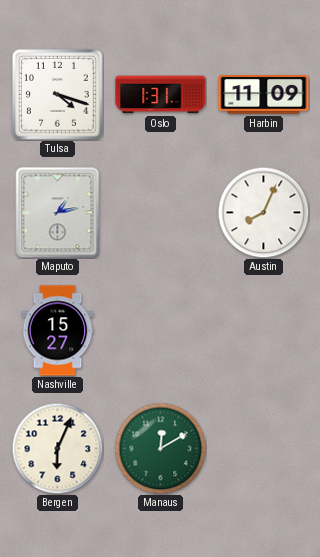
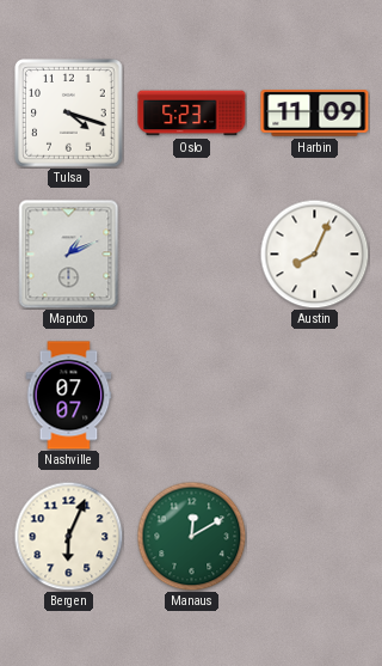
Oslo: 1:31 -> 5:23
Maputo: 1:13 -> 1:11
Nashville: 15:27 -> 07:07
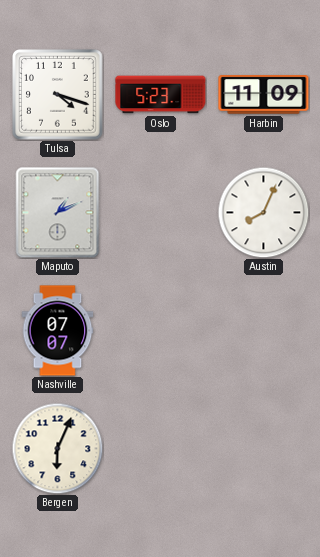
Manaus: 12:10 -> none
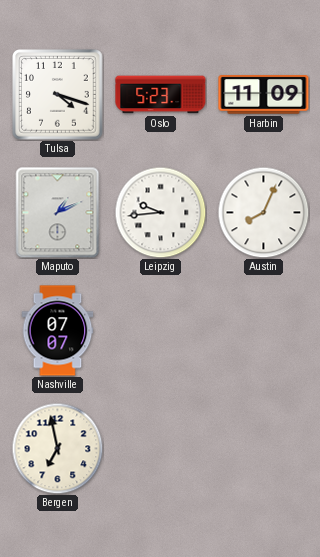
Leipzig: none -> 9:44
Bergen: 6:04 -> 6:58
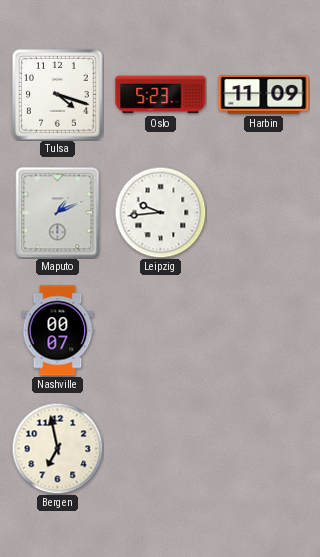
Austin: 8:04 -> none
Nashville: 07:07 -> 00:07
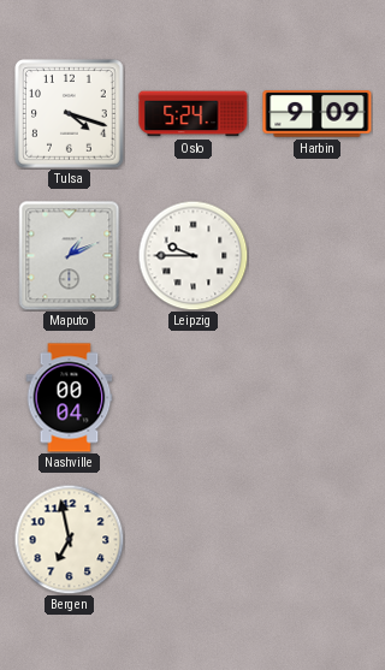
Oslo: 5:23 -> 5:24
Harbin: 11:09 -> 9:09
Leipzig: 9:44 -> 9:45
Nashville: 00:07 -> 00:04
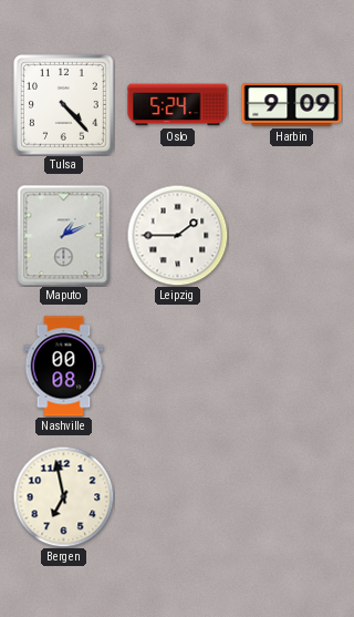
Tulsa: 4:18 -> 4:23
Leipzig: 9:45 -> 1:45
Nashville: 00:04 -> 00:08
